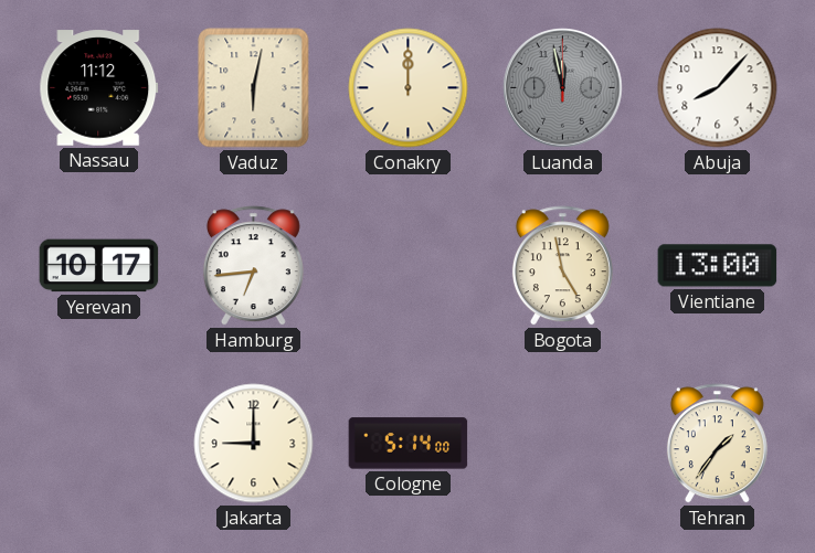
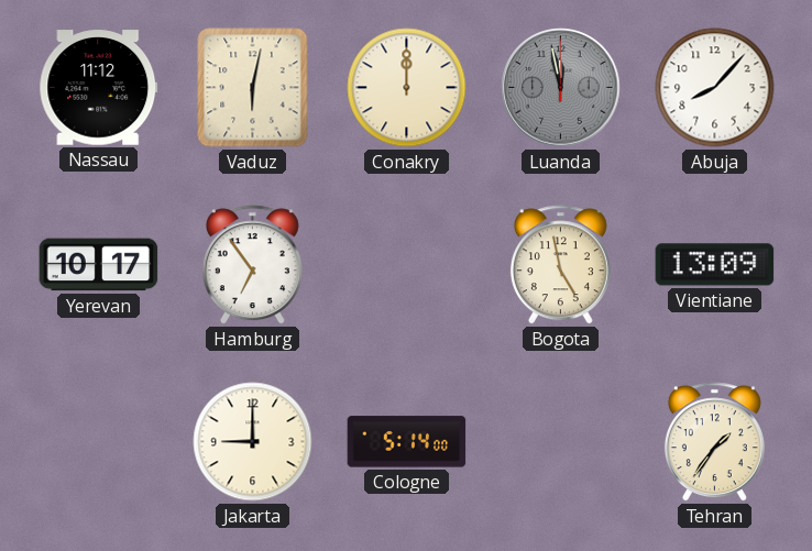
Hamburg: 6:44 -> 6:54
Vientiane: 13:00 -> 13:09
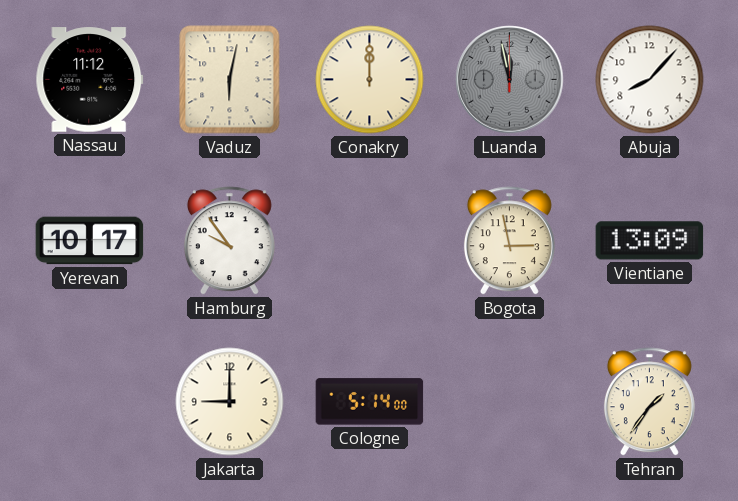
Hamburg: 6:54 -> 9:54
Bogota: 4:58 -> 2:58
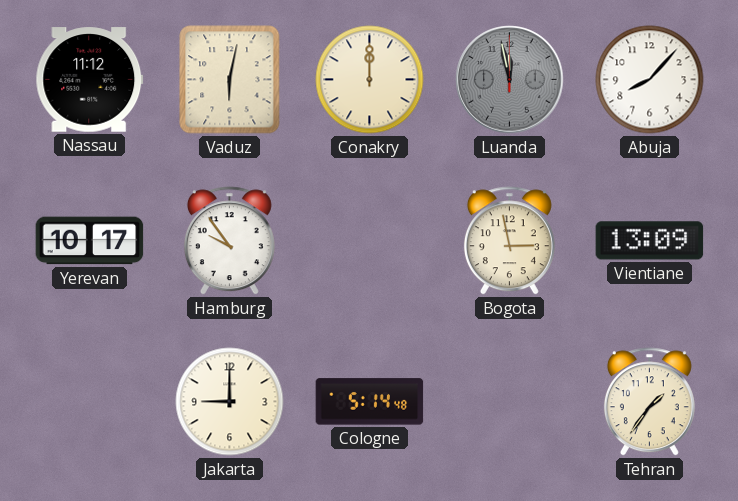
Cologne: 5:14:00 -> 5:14:48
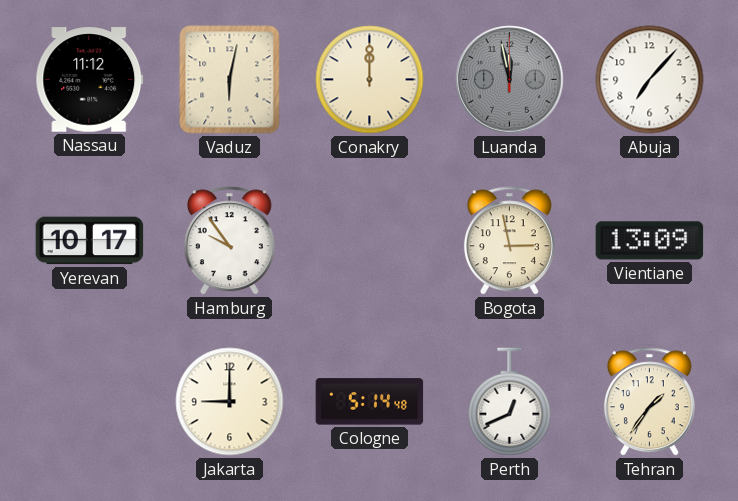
Abuja: 8:07 -> 7:07
Perth: none -> 12:41
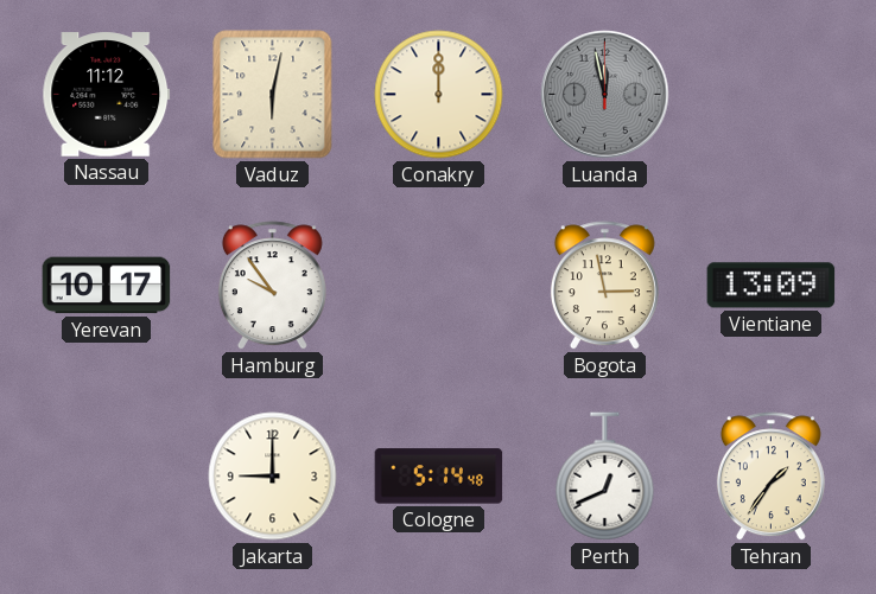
Abuja: 7:07 -> none
